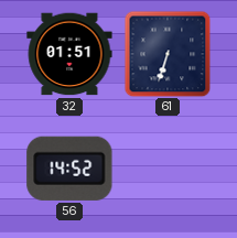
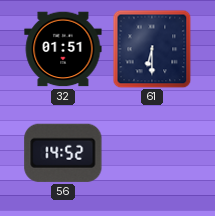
61: 6:33 -> 6:30
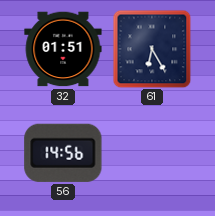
61: 6:30 -> 6:25
56: 14:52 -> 14:56
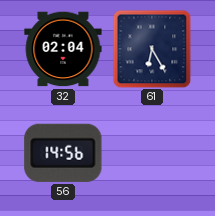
32: 01:51 -> 02:04
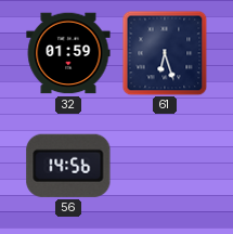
32: 02:04 -> 01:59
61: 6:25 -> 6:27
